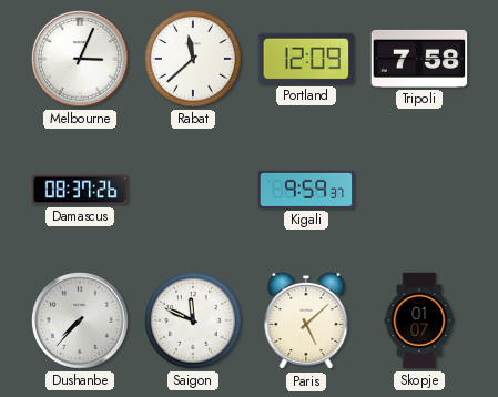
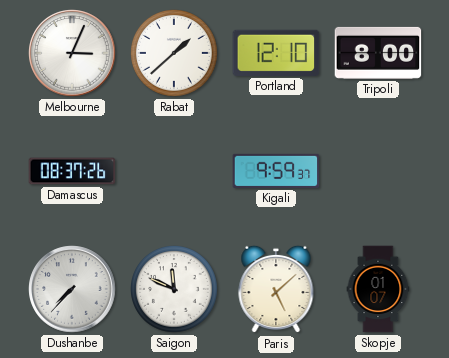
Rabat: 11:38 -> 1:38
Portland: 12:09 -> 12:10
Tripoli: 7:58 -> 8:00
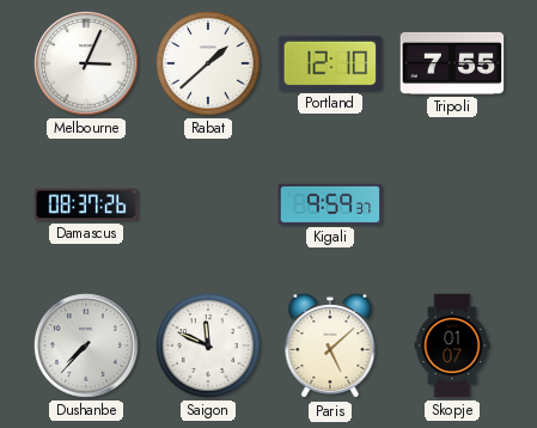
Tripoli: 8:00 -> 7:55
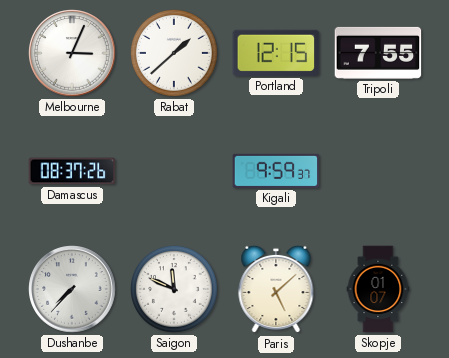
Portland: 12:10 -> 12:15
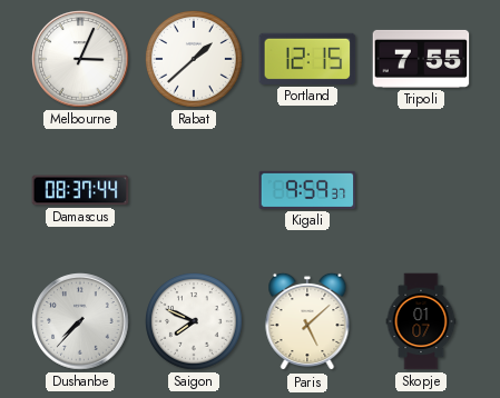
Damascus: 08:37:26 -> 08:37:44
Saigon: 11:49 -> 7:49
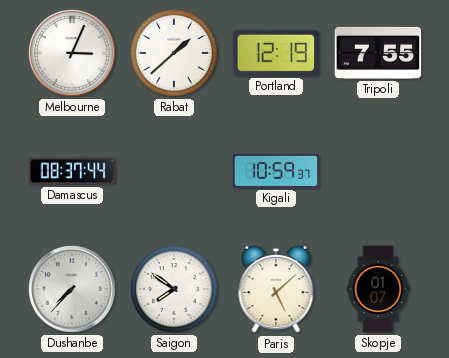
Portland: 12:15 -> 12:19
Kigali: 9:59 -> 10:59
Saigon: 7:49 -> 7:51
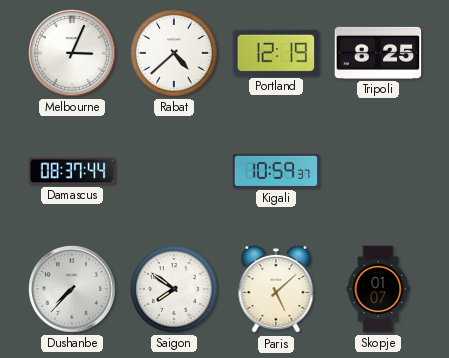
Rabat: 1:38 -> 4:38
Tripoli: 7:55 -> 8:25
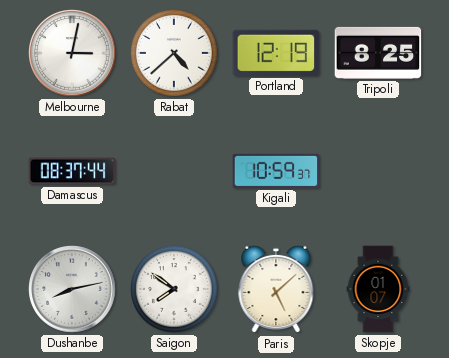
Melbourne: 3:04 -> 3:02
Dushanbe: 7:37 -> 8:13
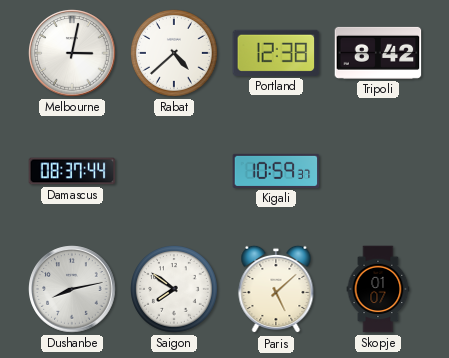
Portland: 12:19 -> 12:38
Tripoli: 8:25 -> 8:42
